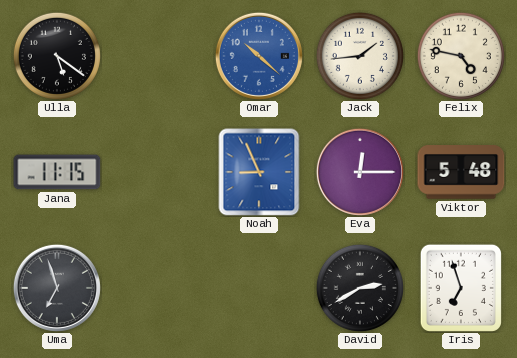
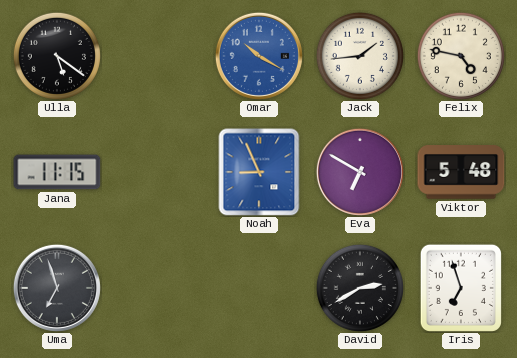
Omar: 10:22 -> 10:20
Eva: 12:15 -> 6:50
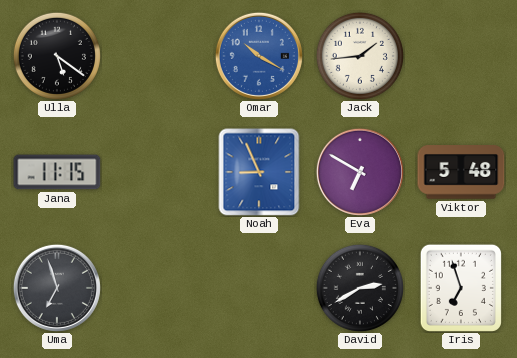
Felix: 4:47 -> none
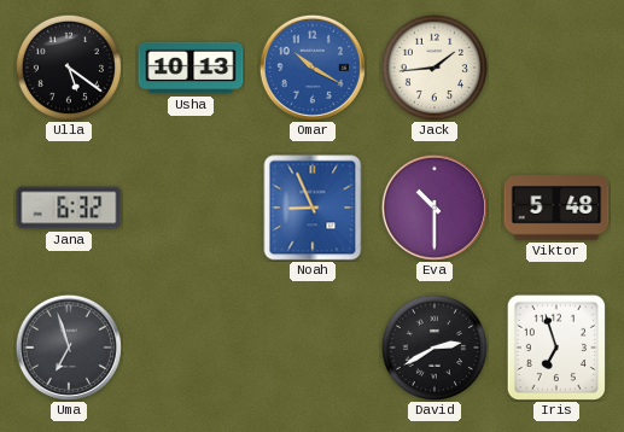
Usha: none -> 10:13
Jana: 11:15 -> 6:32
Eva: 6:50 -> 10:30
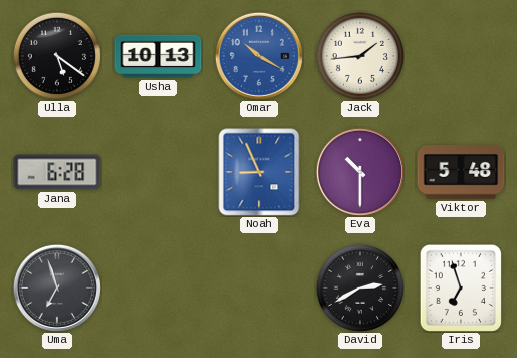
Jana: 6:32 -> 6:28
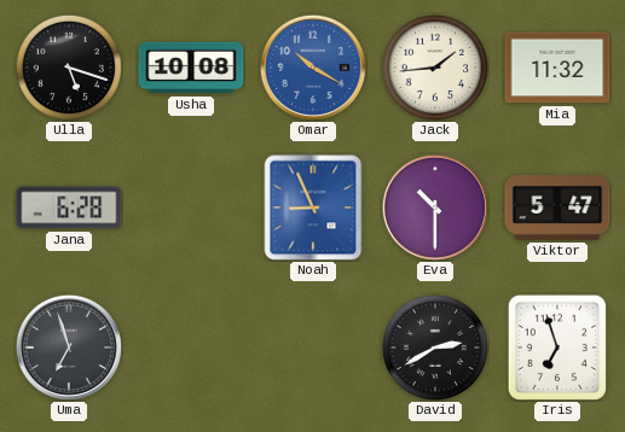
Ulla: 5:21 -> 5:18
Usha: 10:13 -> 10:08
Mia: none -> 11:32
Viktor: 5:48 -> 5:47
